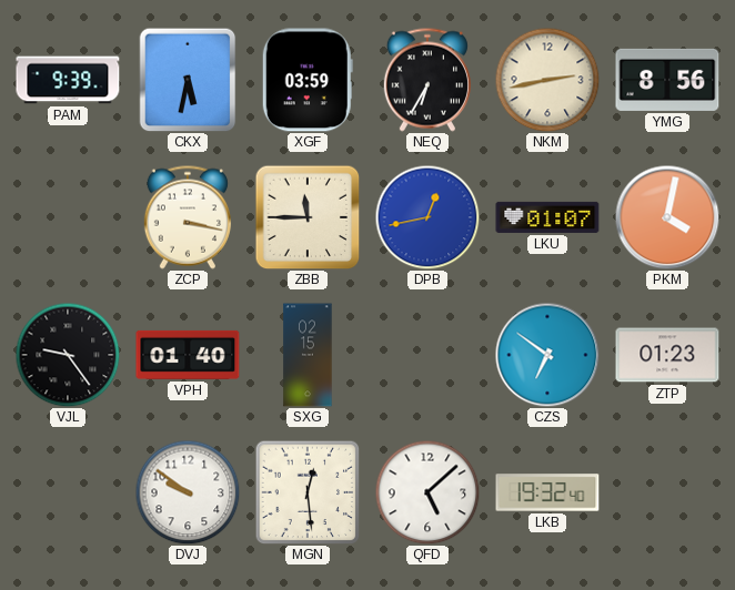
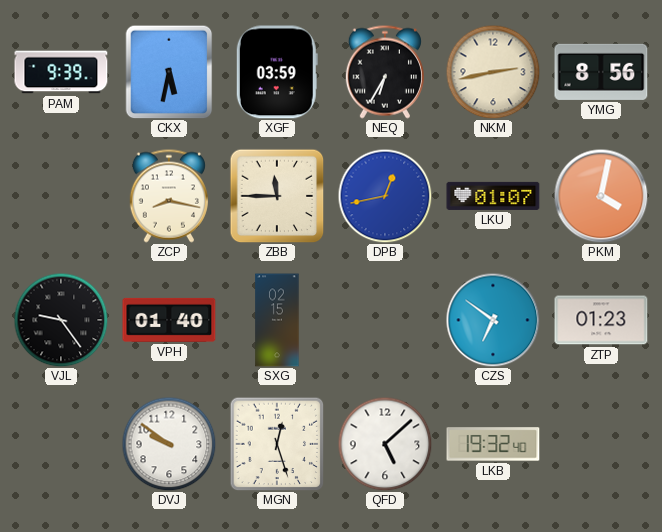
ZCP: 3:17 -> 8:17
MGN: 12:29 -> 12:27
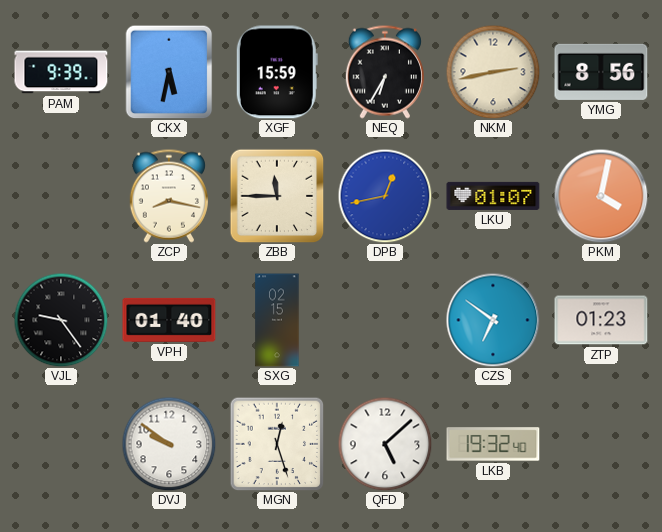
XGF: 03:59 -> 15:59
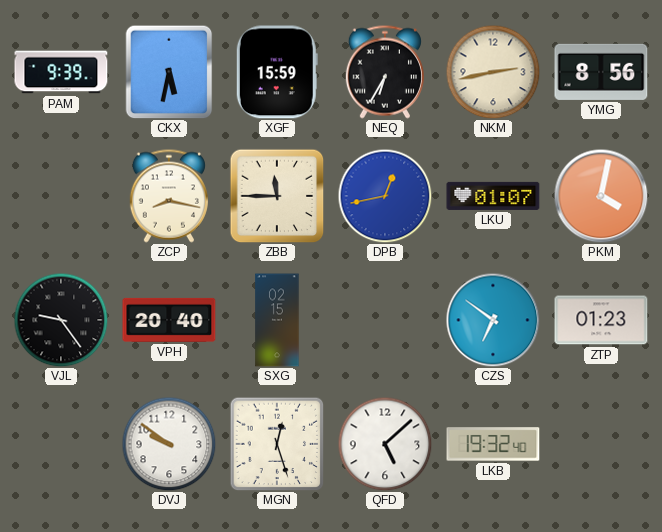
VPH: 01:40 -> 20:40
